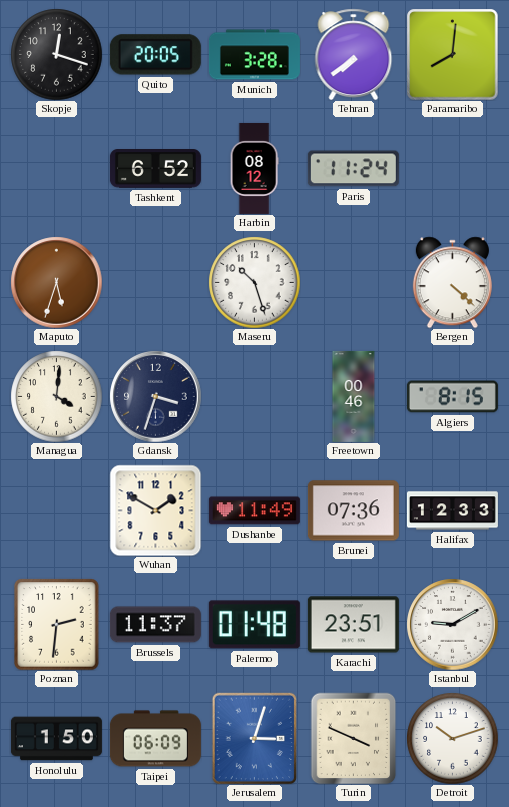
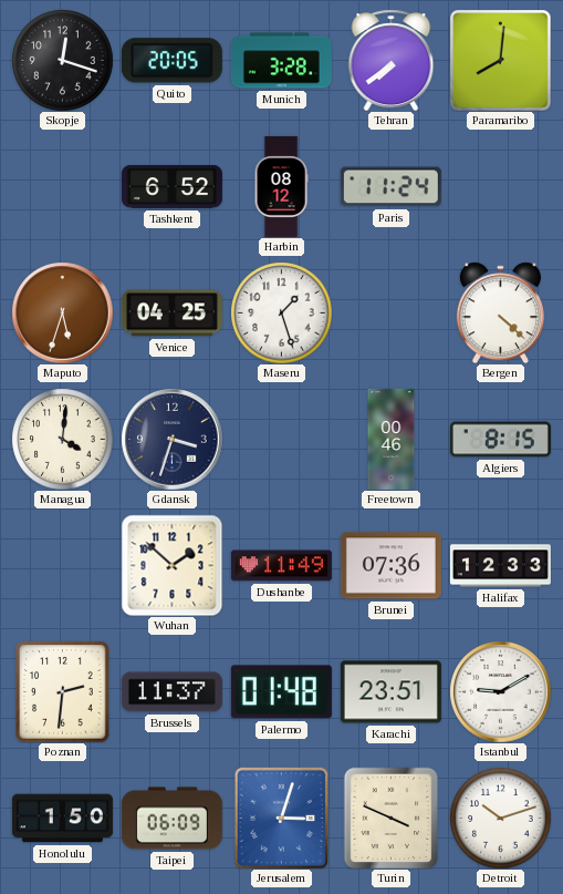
Venice: none -> 04:25
Maseru: 10:27 -> 1:27
Wuhan: 1:50 -> 1:52
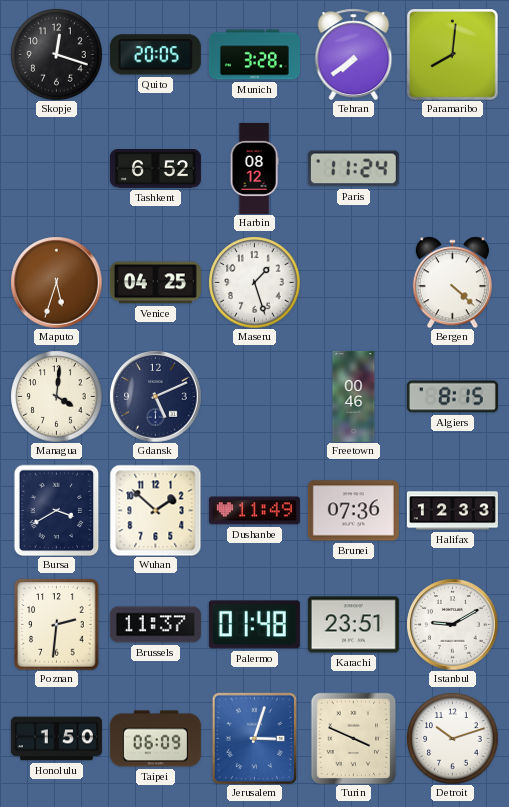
Gdansk: 3:33 -> 5:11
Bursa: none -> 3:40
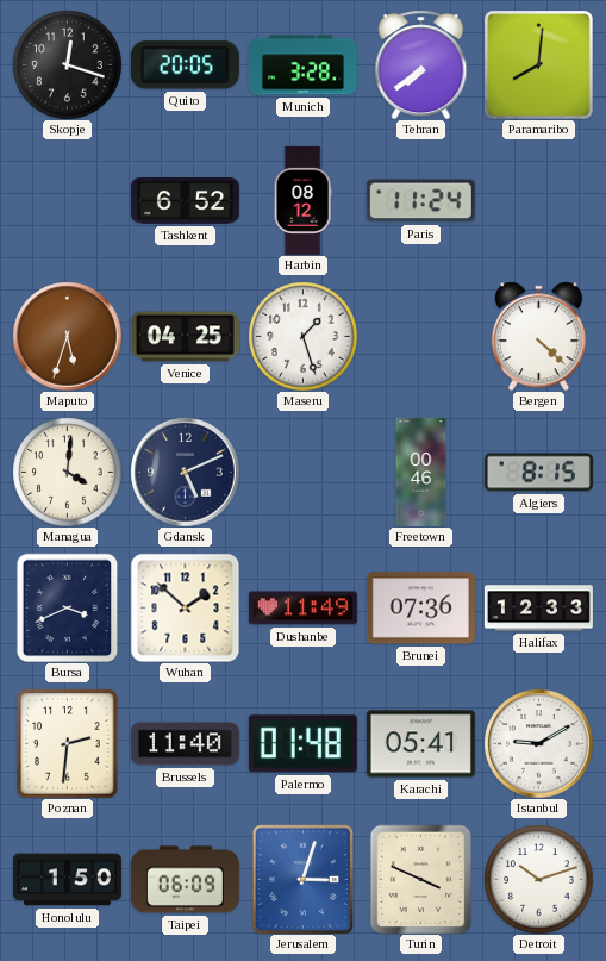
Bursa: 3:40 -> 3:41
Brussels: 11:37 -> 11:40
Karachi: 23:51 -> 05:41
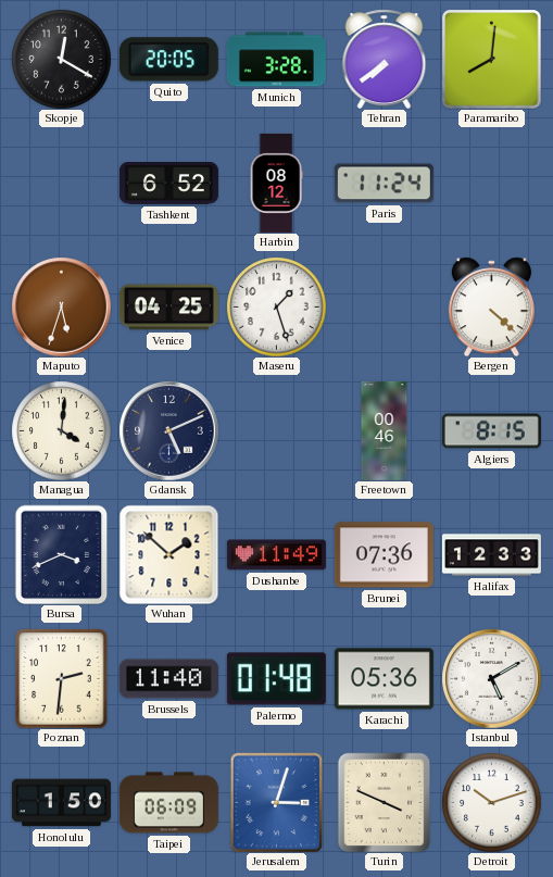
Skopje: 12:18 -> 12:20
Karachi: 05:41 -> 05:36
Istanbul: 9:10 -> 5:10
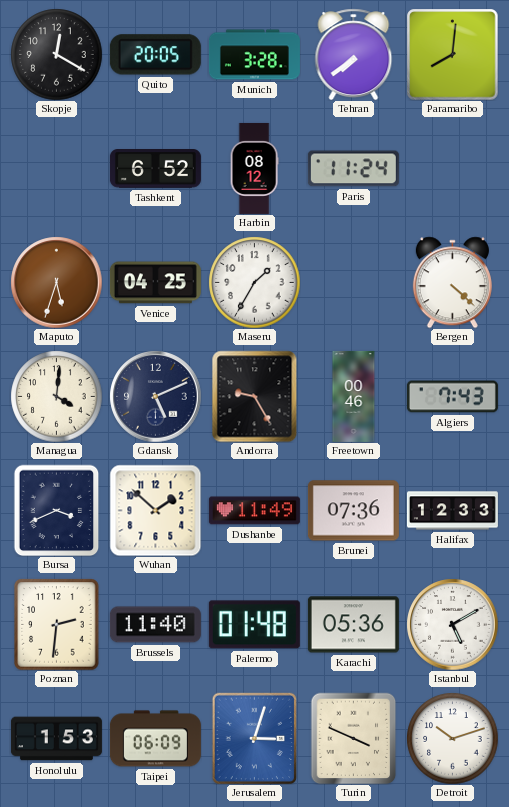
Maseru: 1:27 -> 1:35
Andorra: none -> 9:25
Algiers: 8:15 -> 7:43
Honolulu: 1:50 -> 1:53
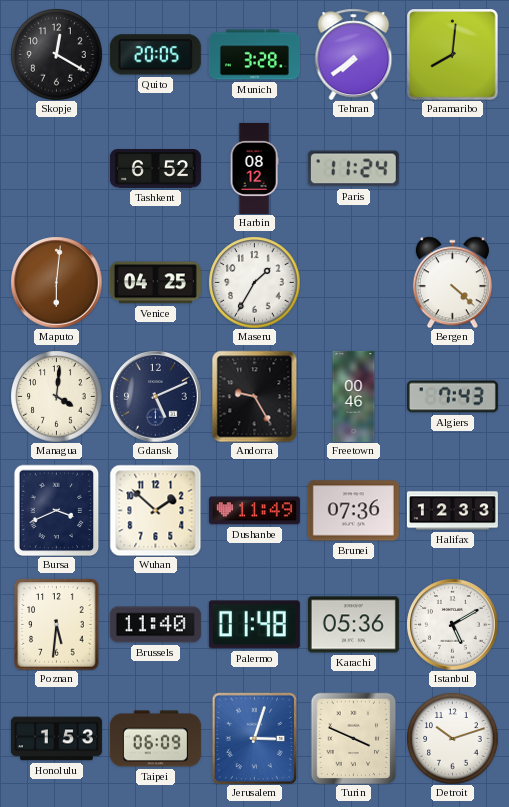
Maputo: 5:33 -> 6:01
Poznan: 2:31 -> 5:31
